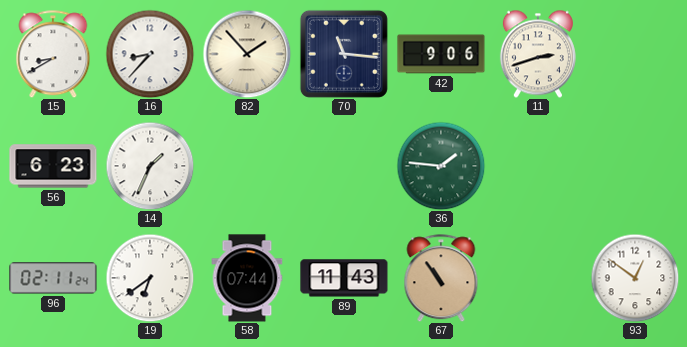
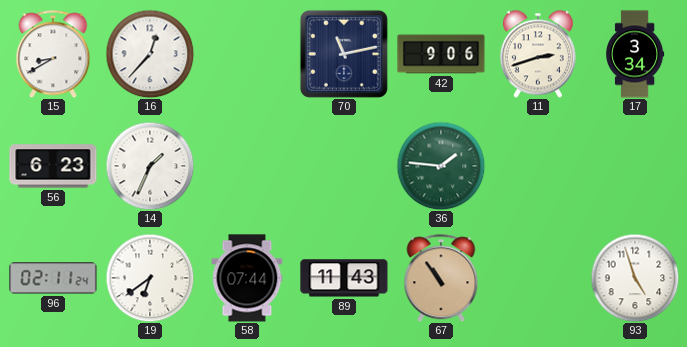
16: 8:37 -> 12:37
82: 1:53 -> none
70: 11:16 -> 11:13
17: none -> 3:34
93: 12:51 -> 4:57
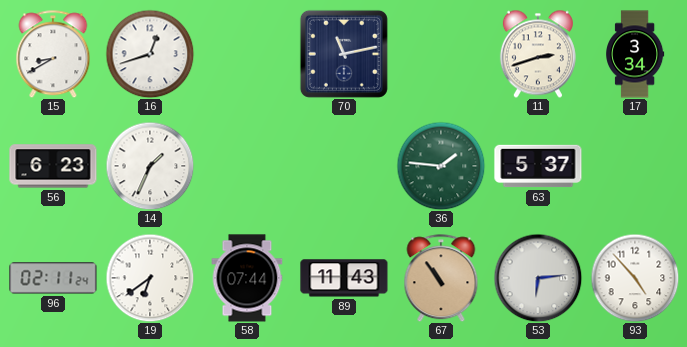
16: 12:37 -> 12:42
42: 9:06 -> none
63: none -> 5:37
53: none -> 6:14
93: 4:57 -> 4:53
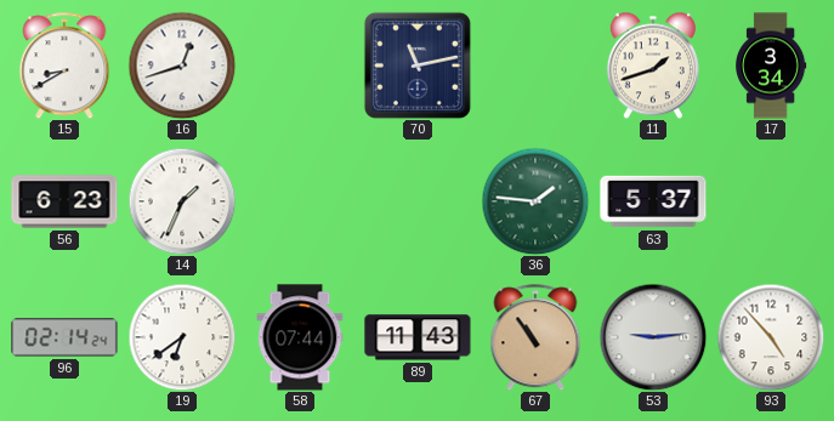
11: 2:42 -> 1:42
96: 02:11 -> 02:14
53: 6:14 -> 9:14
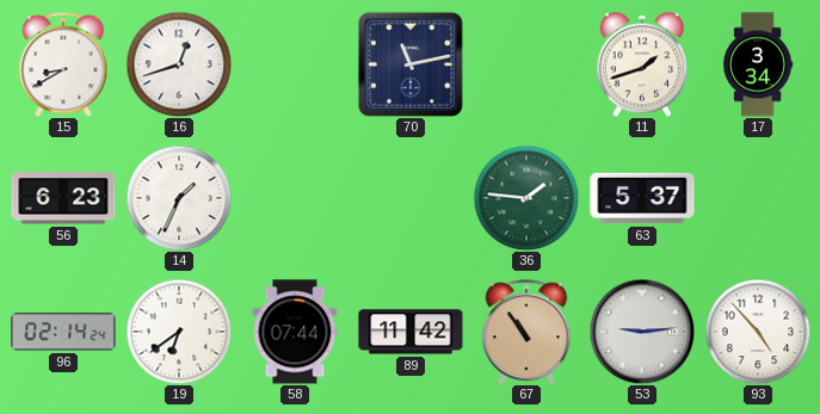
89: 11:43 -> 11:42
